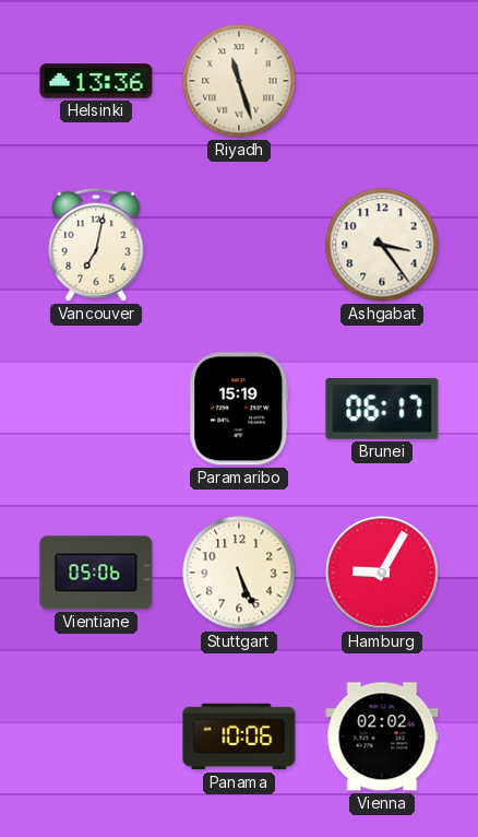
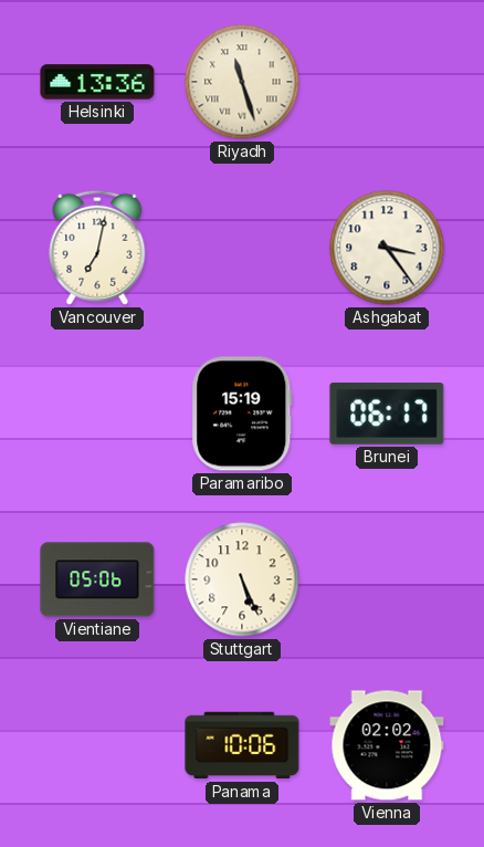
Hamburg: 9:05 -> none
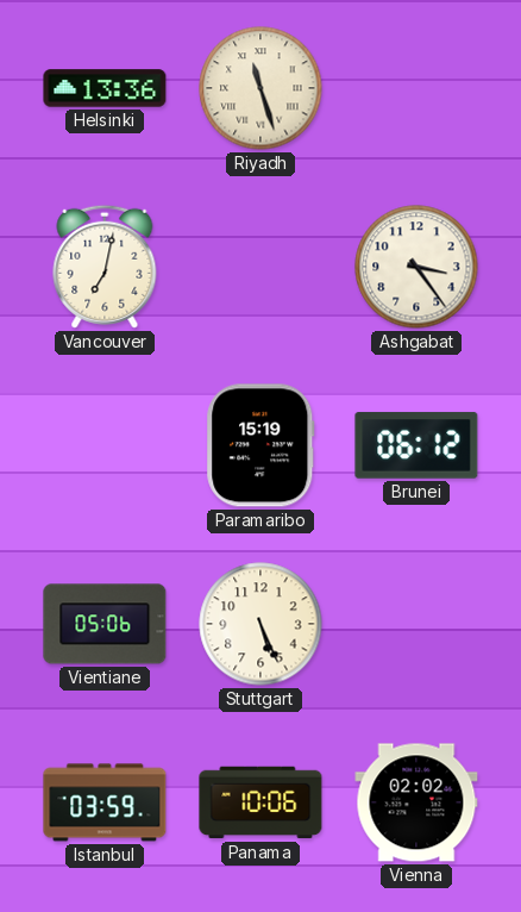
Brunei: 06:17 -> 06:12
Istanbul: none -> 03:59
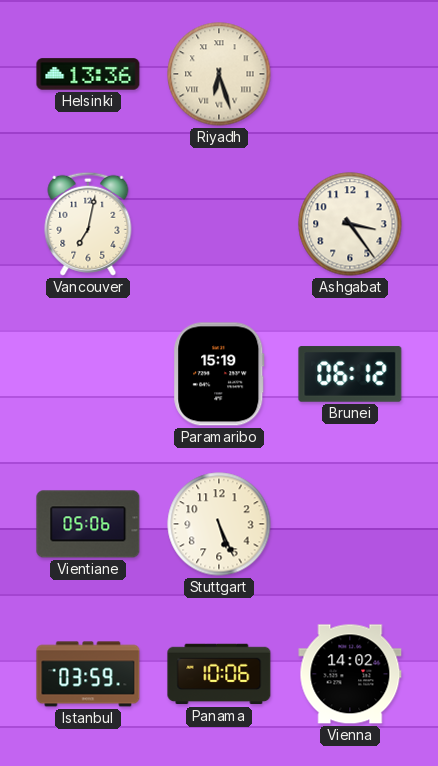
Riyadh: 11:27 -> 6:27
Vienna: 02:02 -> 14:02
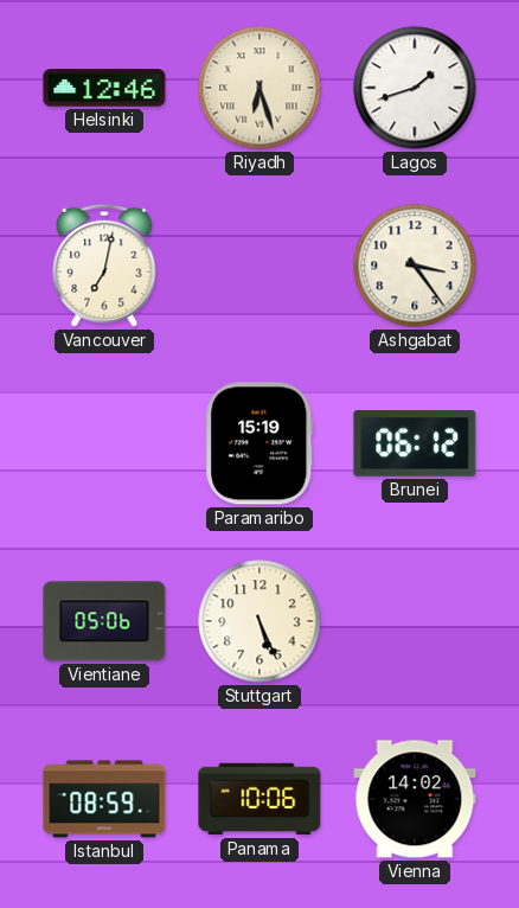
Helsinki: 13:36 -> 12:46
Lagos: none -> 1:42
Istanbul: 03:59 -> 08:59
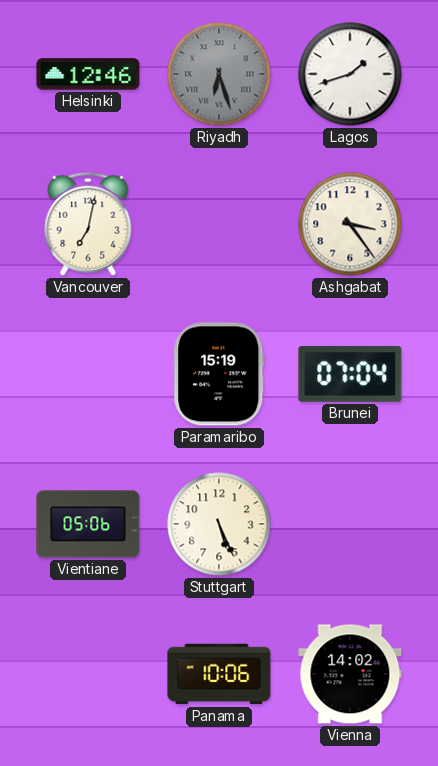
Riyadh dial: cream -> grey
Brunei: 06:12 -> 07:04
Istanbul: 08:59 -> none
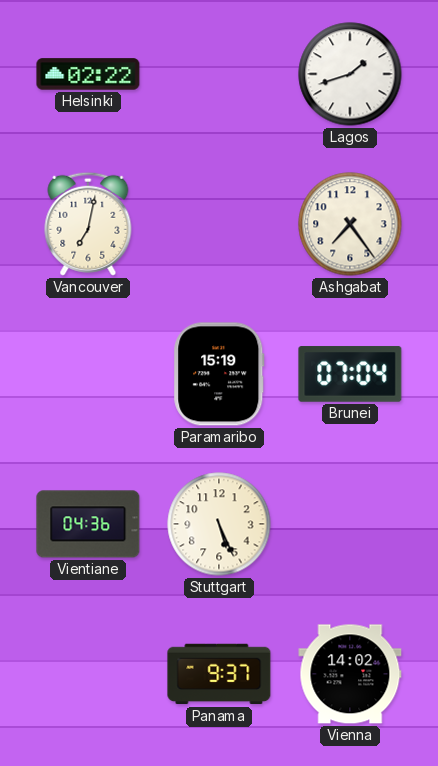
Helsinki: 12:46 -> 02:22
Riyadh: 6:27 -> none
Ashgabat: 3:24 -> 7:24
Vientiane: 05:06 -> 04:36
Panama: 10:06 -> 9:37
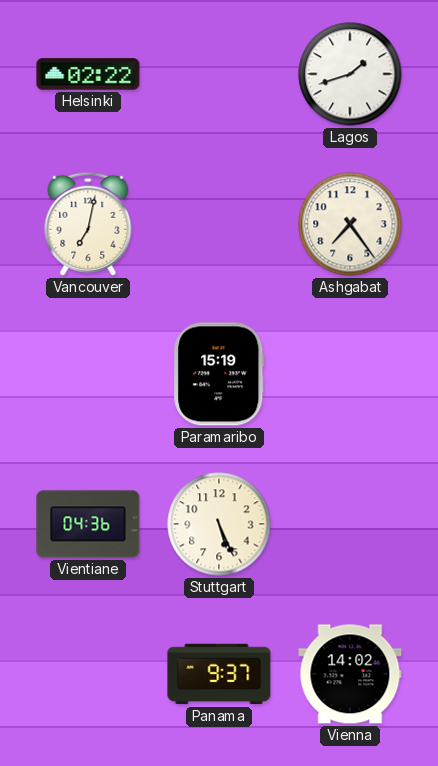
Brunei: 07:04 -> none
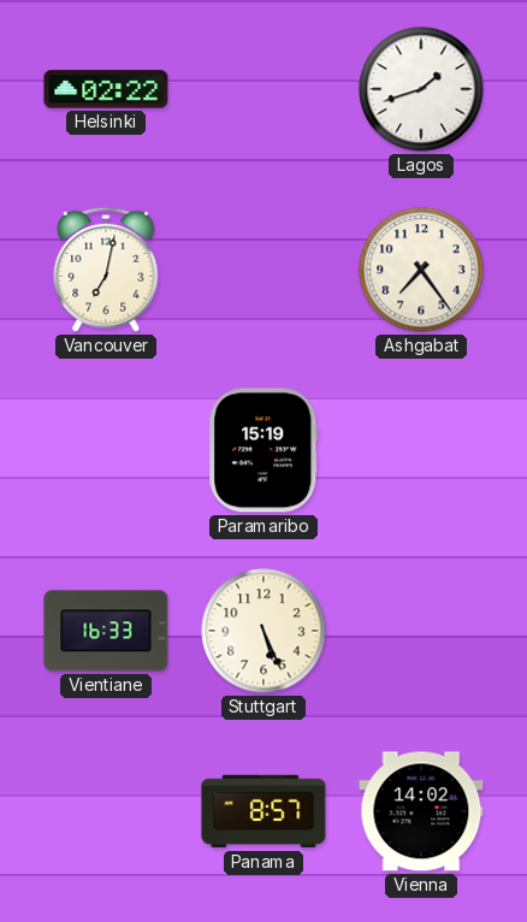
Vientiane: 04:36 -> 16:33
Panama: 9:37 -> 8:57
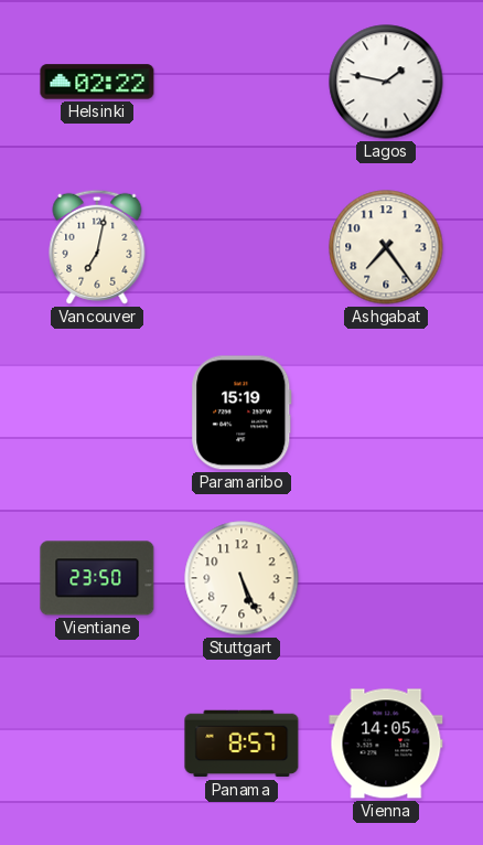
Lagos: 1:42 -> 1:47
Vientiane: 16:33 -> 23:50
Vienna: 14:02 -> 14:05
